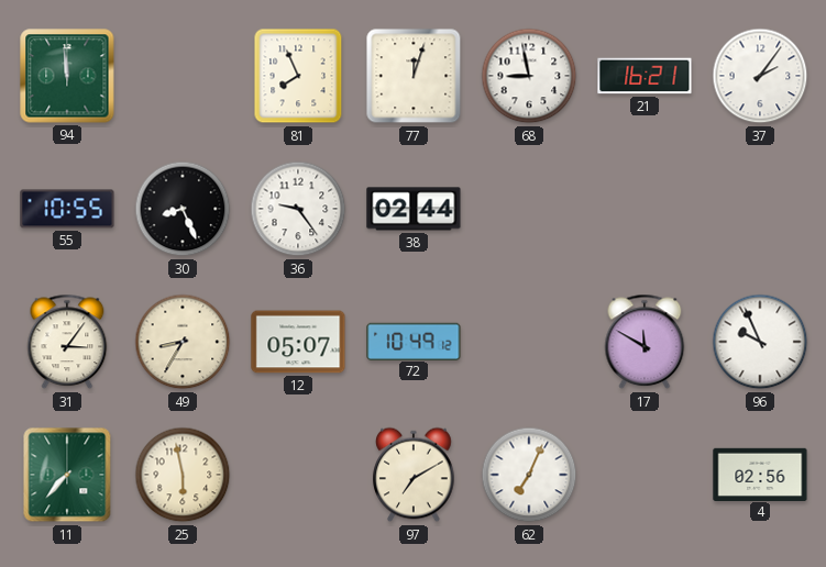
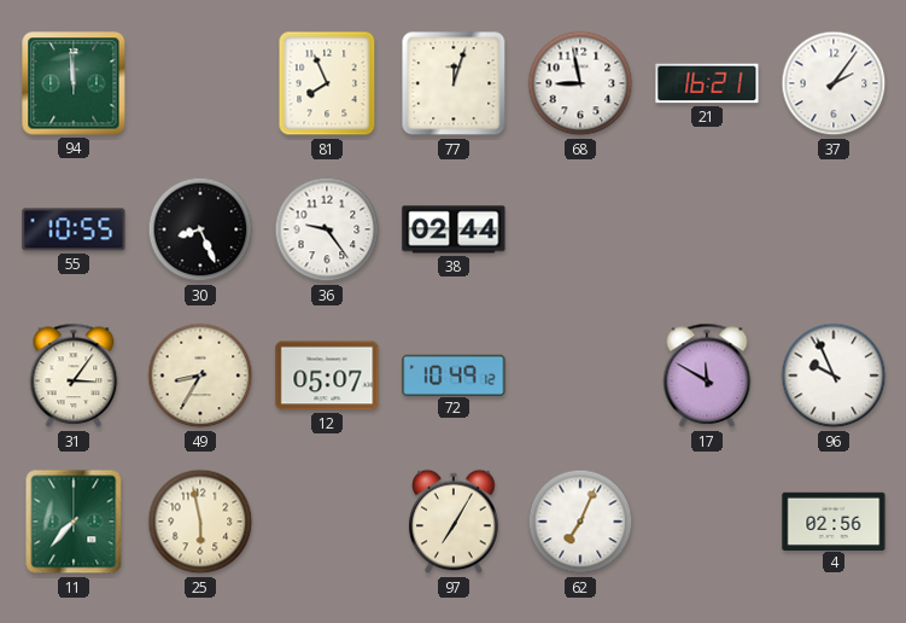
97: 7:10 -> 7:05
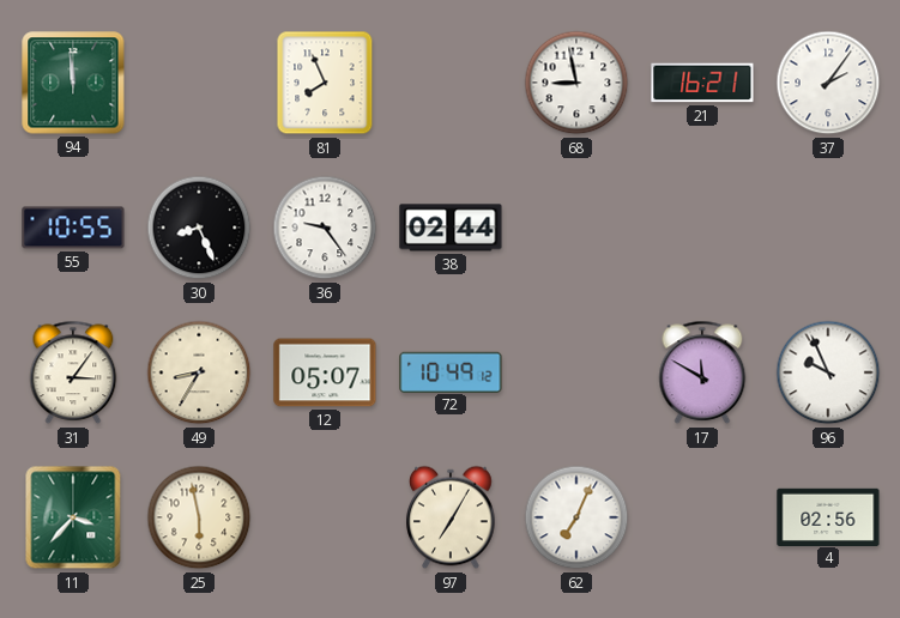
77: 12:03 -> none
11: 7:37 -> 3:37
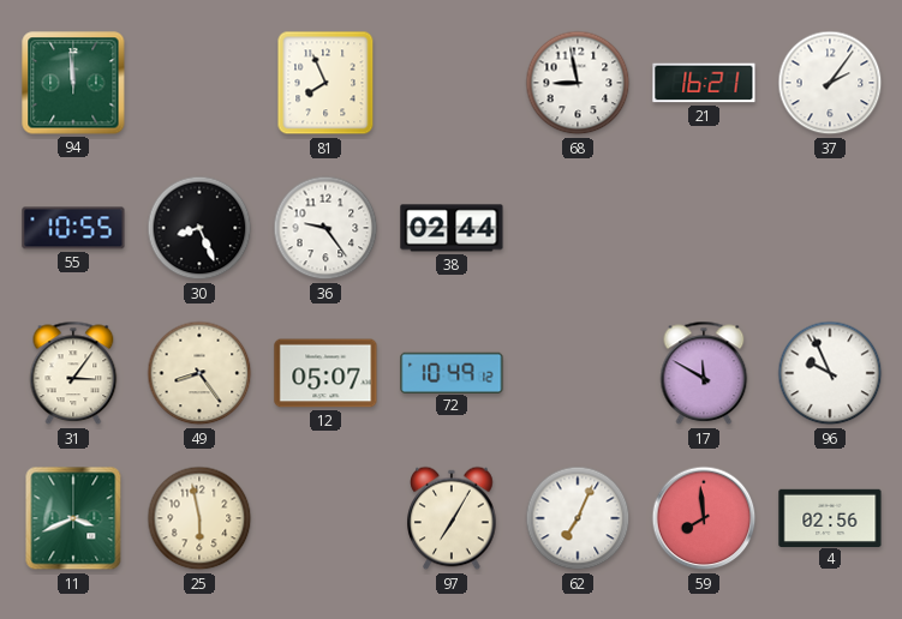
49: 8:35 -> 8:24
11: 3:37 -> 3:41
59: none -> 7:59
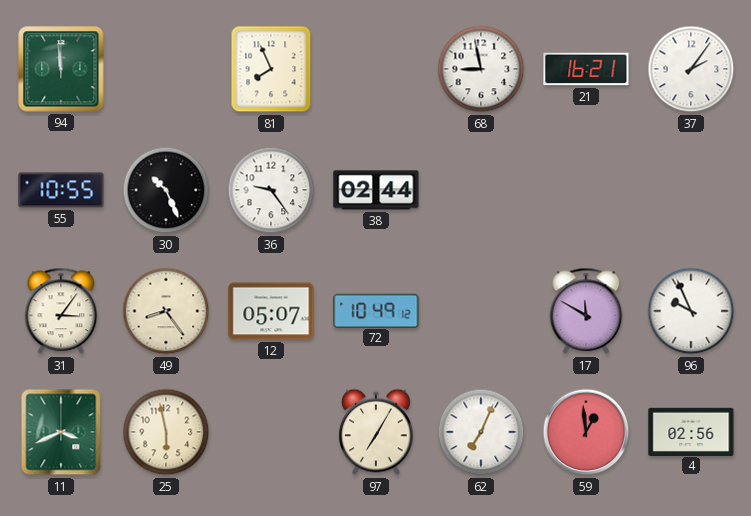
30: 8:26 -> 10:26
59: 7:59 -> 12:59
